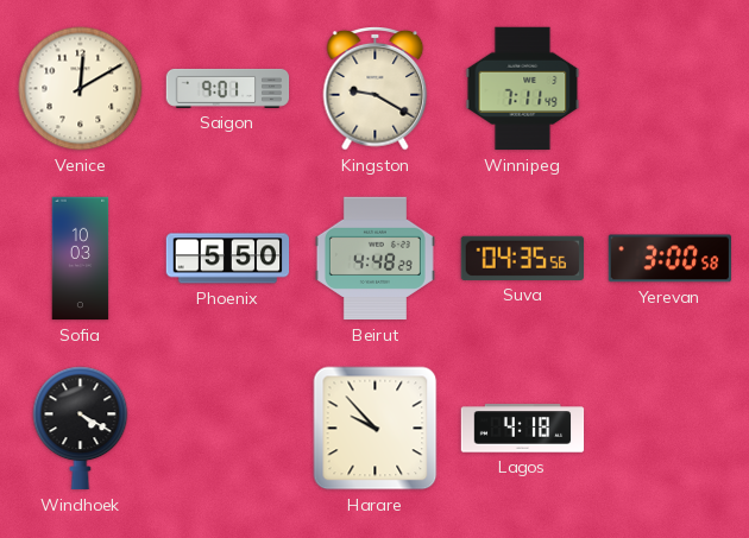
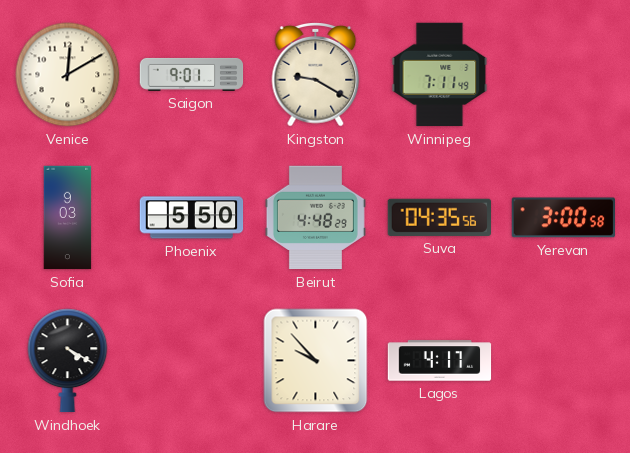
Sofia: 10:03 -> 9:03
Lagos: 4:18 -> 4:17
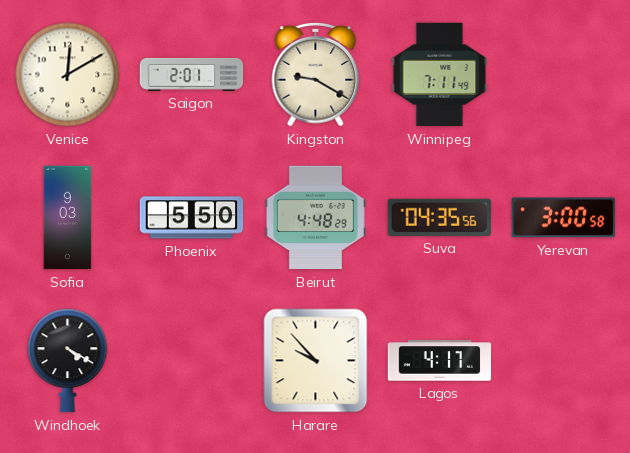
Saigon: 9:01 -> 2:01
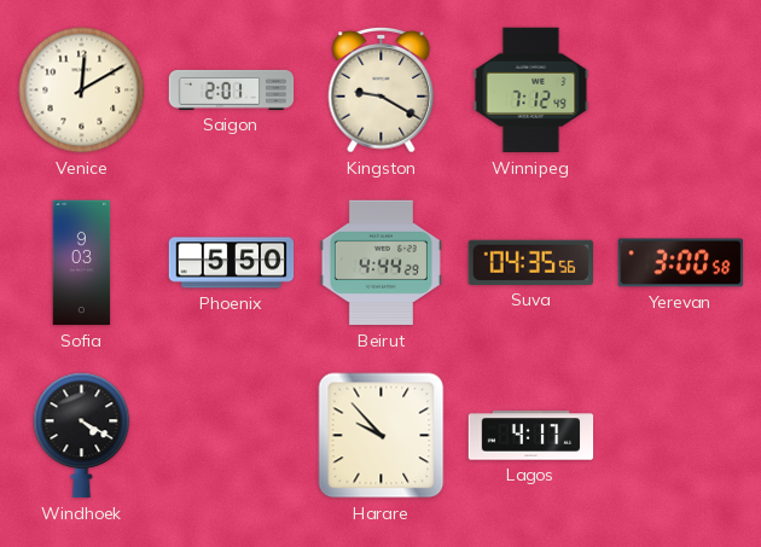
Winnipeg: 7:11 -> 7:12
Beirut: 4:48 -> 4:44
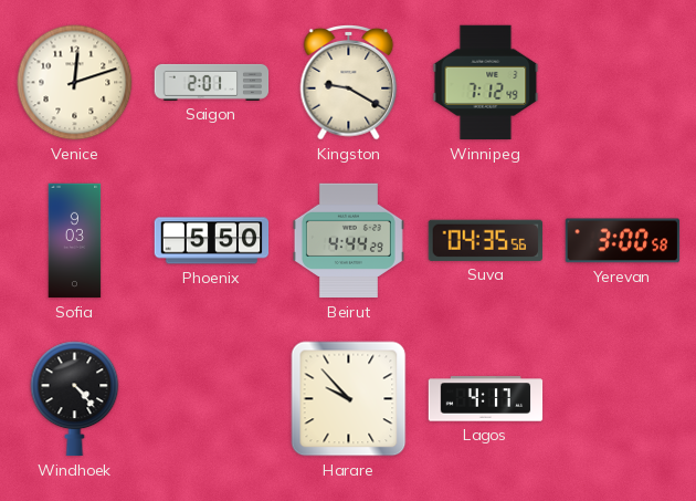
Venice: 12:10 -> 12:12
Windhoek: 4:20 -> 4:23
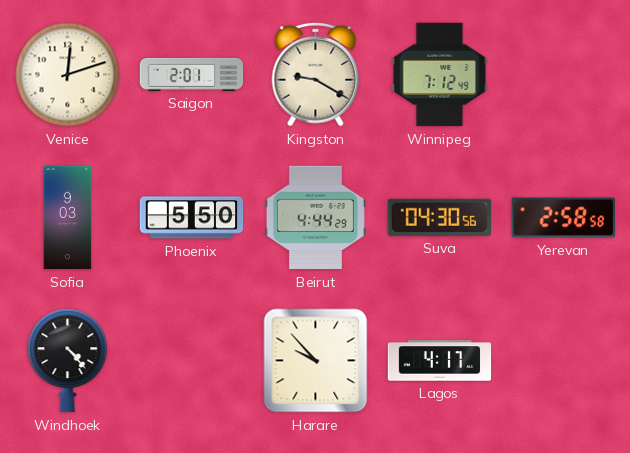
Suva: 04:35 -> 04:30
Yerevan: 3:00 -> 2:58
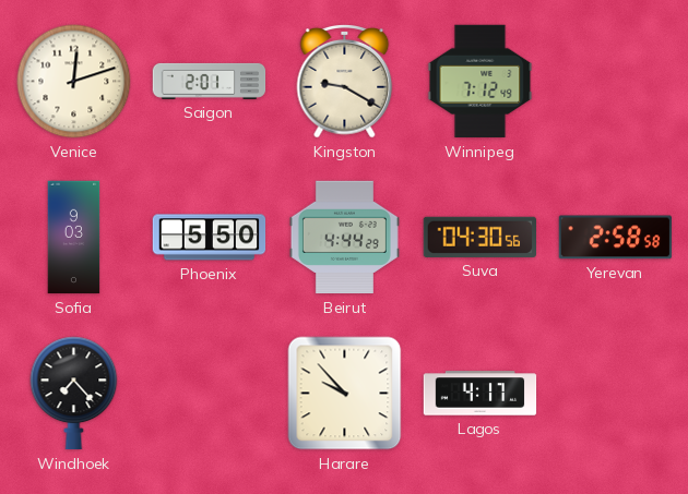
Windhoek: 4:23 -> 7:23
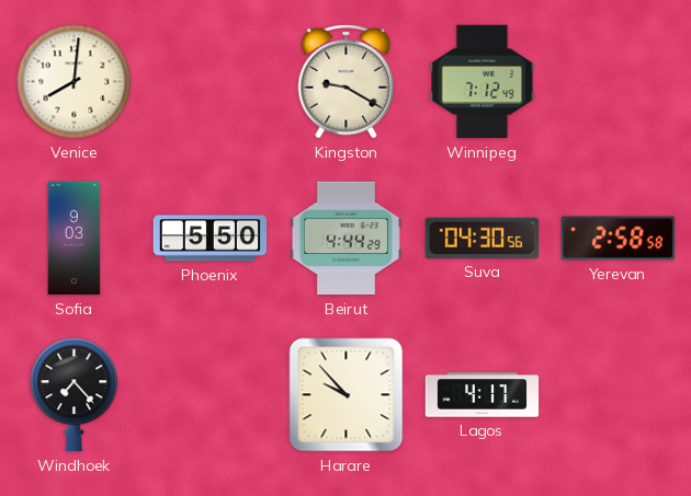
Venice: 12:12 -> 8:01
Saigon: 2:01 -> none
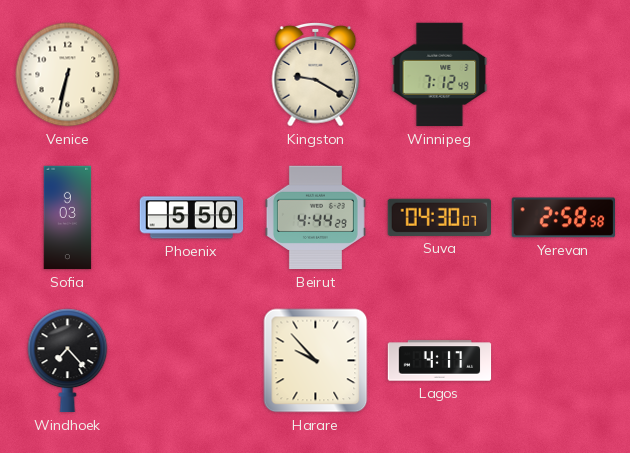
Venice: 8:01 -> 6:32
Suva: 04:30:56 -> 04:30:07
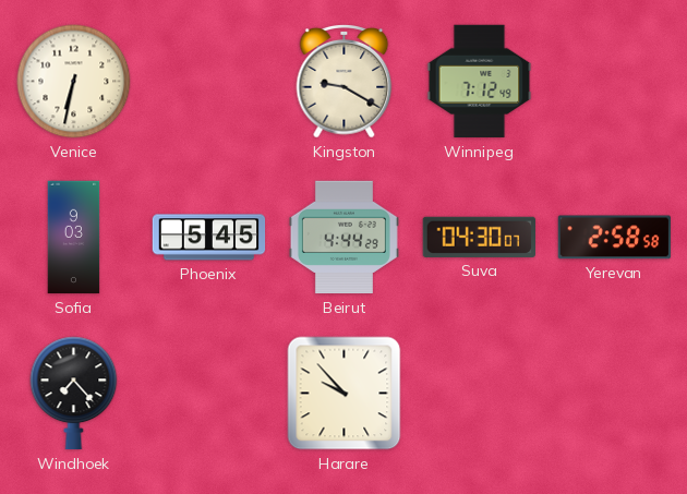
Phoenix: 5:50 -> 5:45
Lagos: 4:17 -> none
